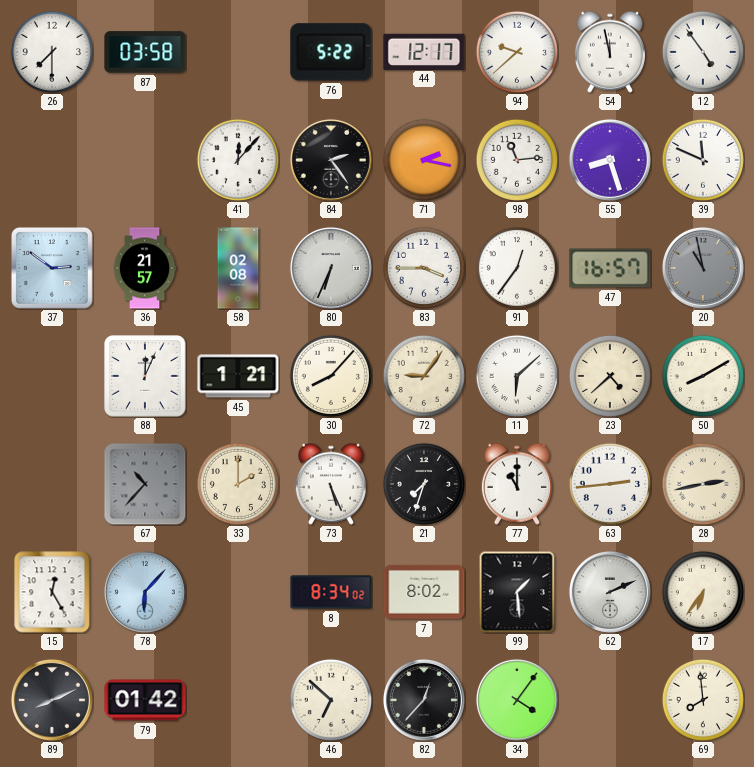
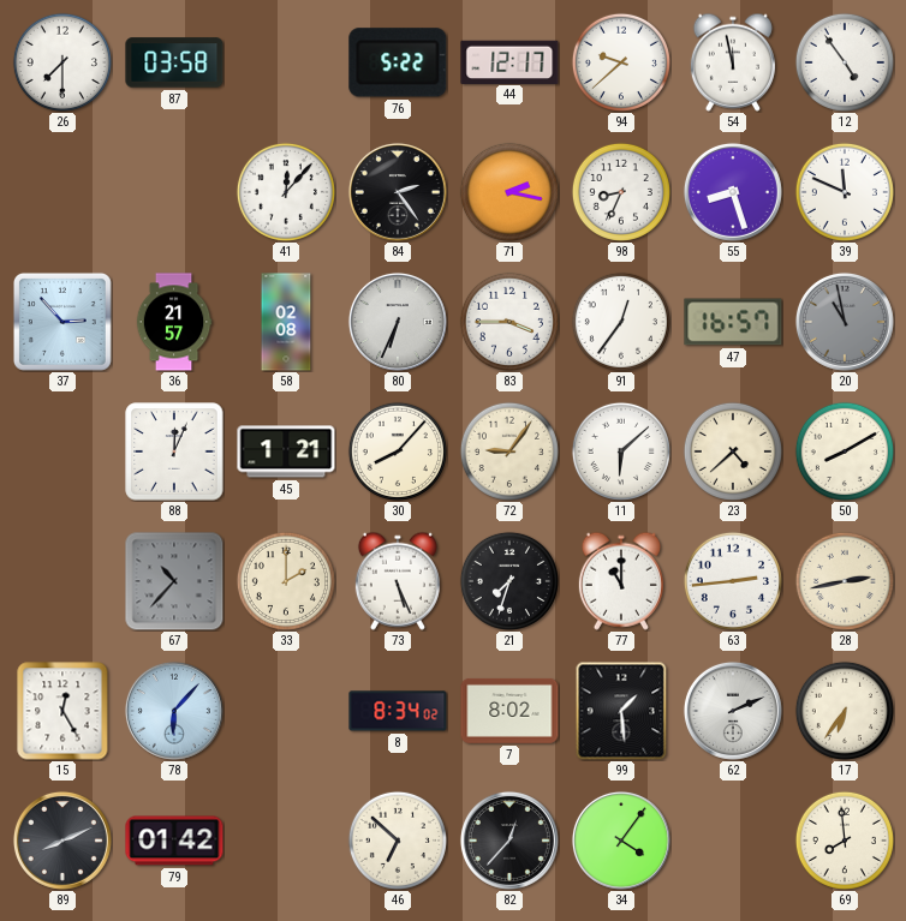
98: 11:14 -> 8:34
37: 2:51 -> 2:53
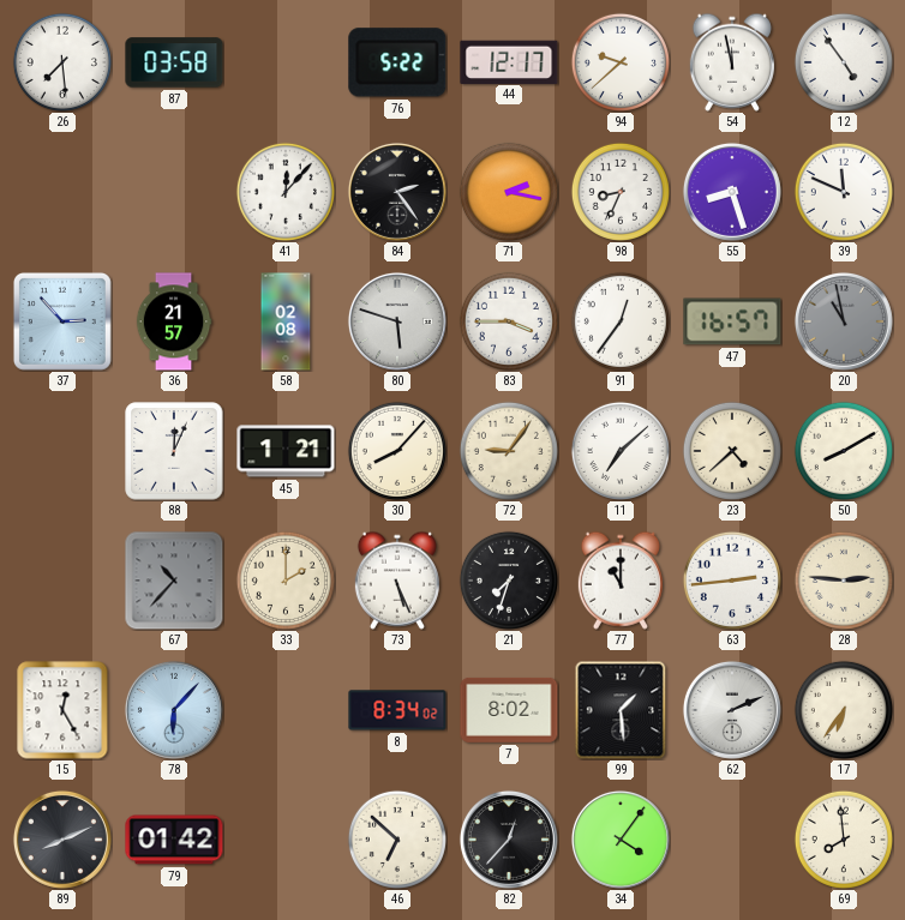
26: 7:30 -> 7:29
80: 6:34 -> 5:48
11: 6:08 -> 7:08
28: 2:43 -> 2:46
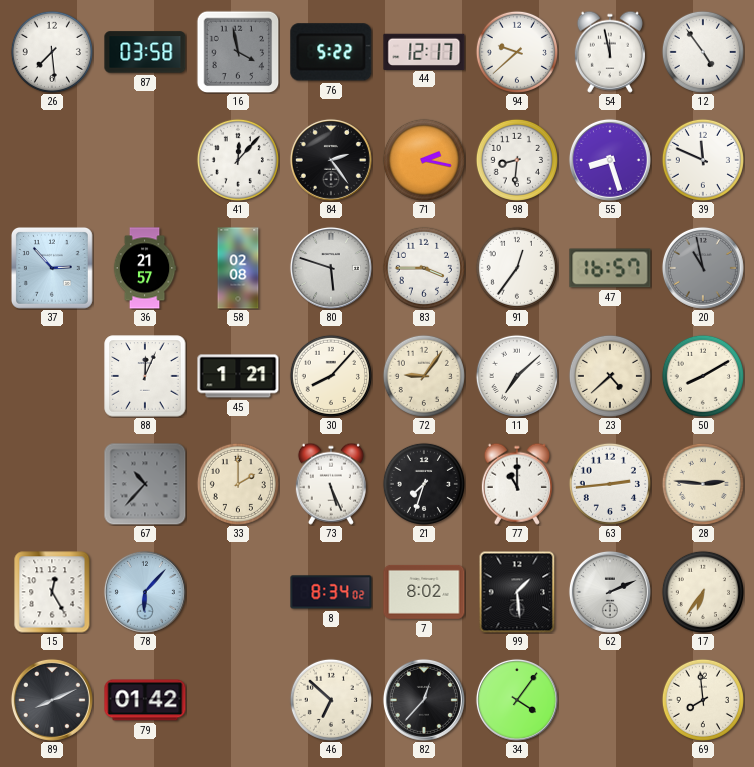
16: none -> 3:58
98: 8:34 -> 8:31
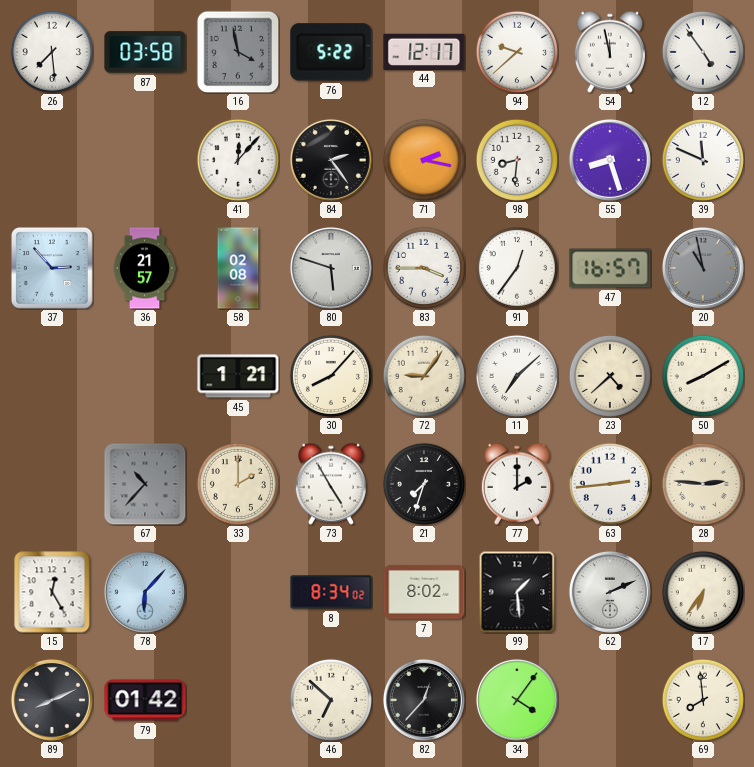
88: 12:04 -> none
73: 5:26 -> 4:55
77: 11:00 -> 2:00
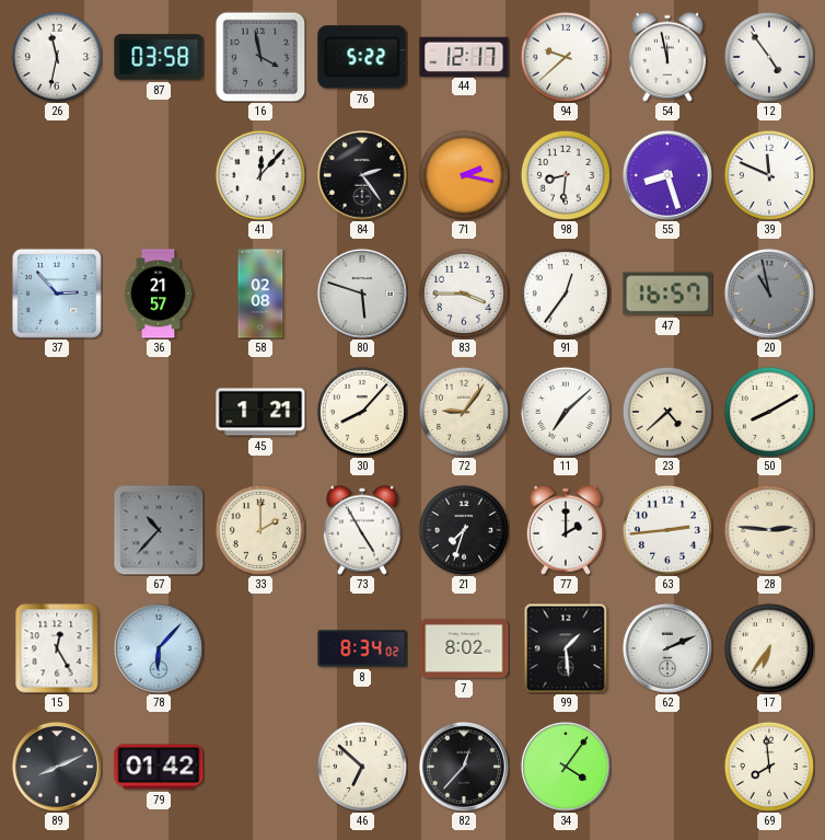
26: 7:29 -> 11:32
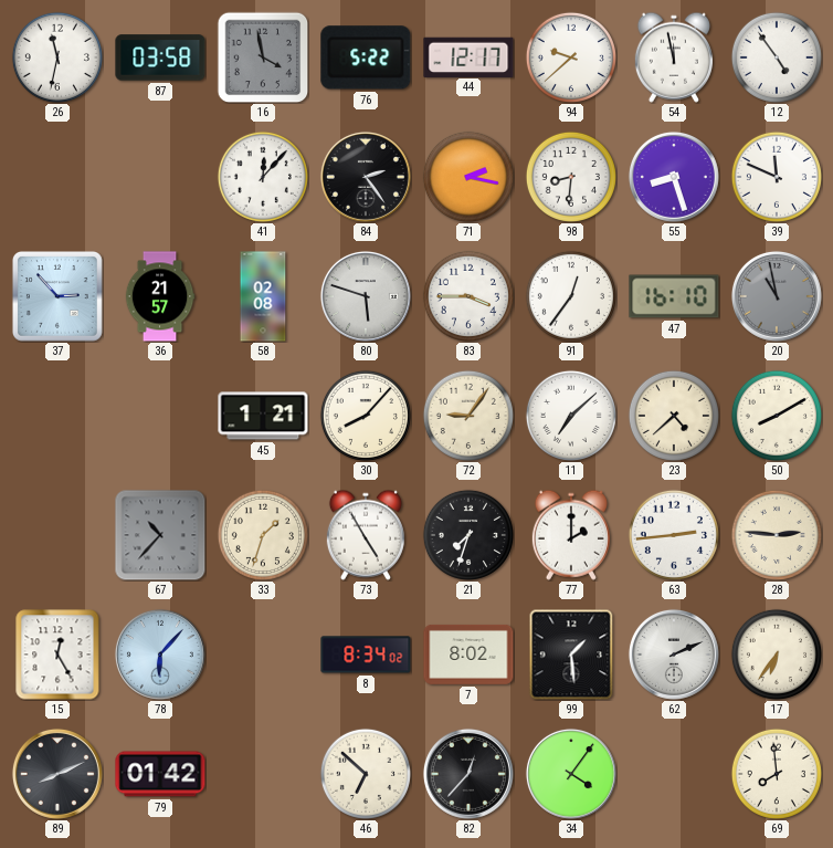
47: 16:57 -> 16:10
33: 2:00 -> 1:33
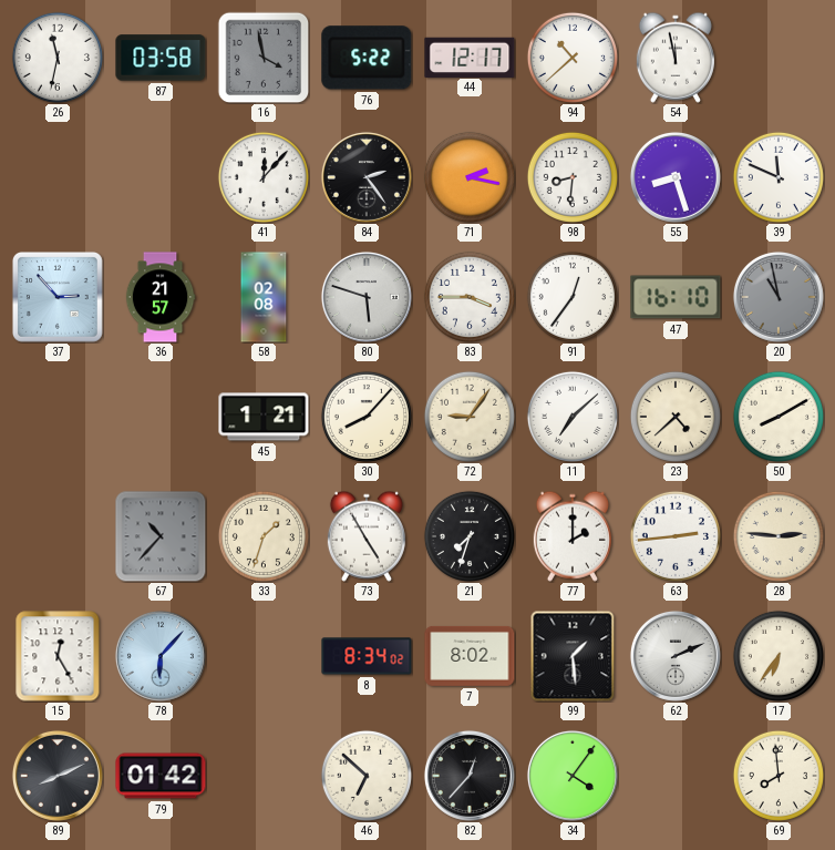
94: 9:38 -> 10:38
12: 4:54 -> none
